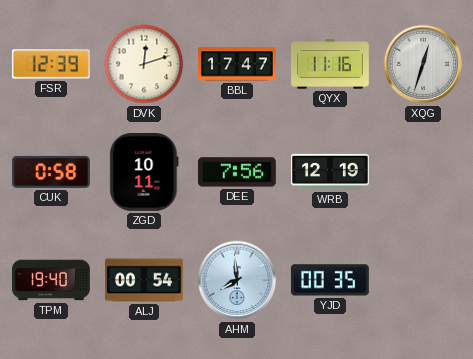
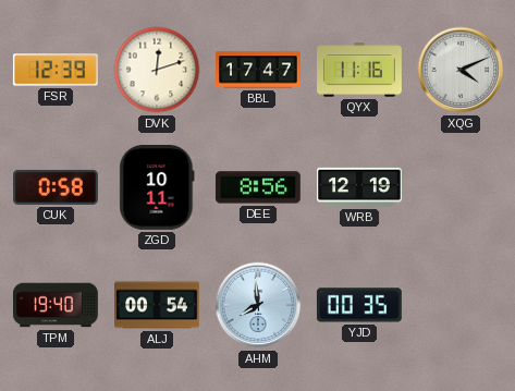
XQG: 12:33 -> 4:11
DEE: 7:56 -> 8:56
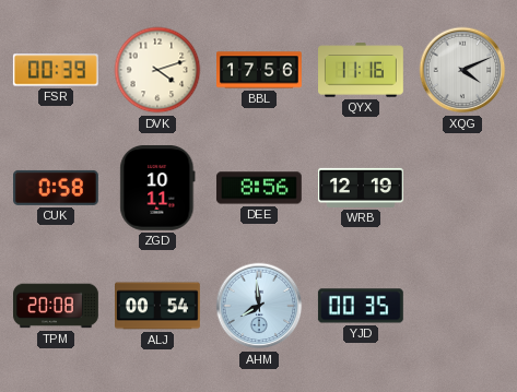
FSR: 12:39 -> 00:39
DVK: 12:12 -> 4:12
BBL: 17:47 -> 17:56
TPM: 19:40 -> 20:08
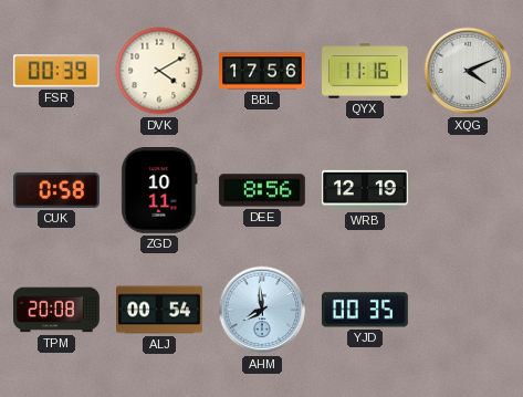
DVK: 4:12 -> 4:10
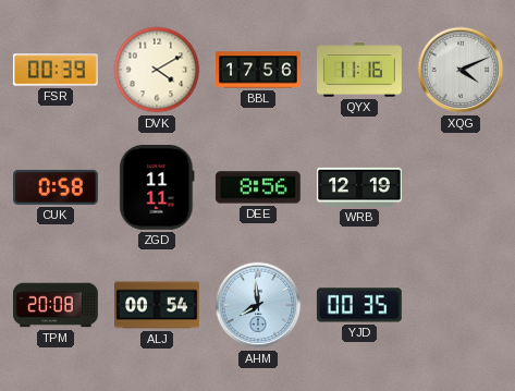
ZGD: 10:11 -> 11:11
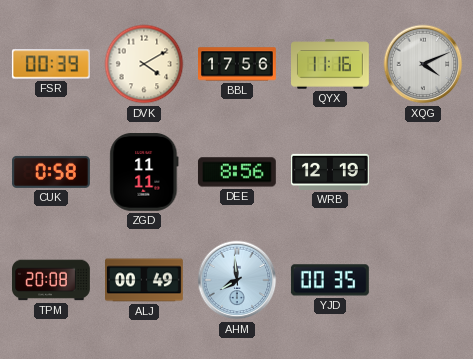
ALJ: 00:54 -> 00:49
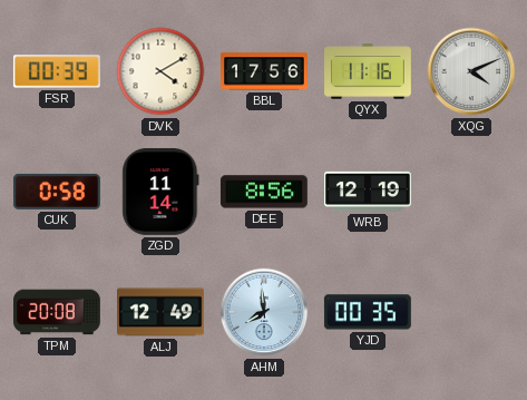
ZGD: 11:11 -> 11:14
ALJ: 00:49 -> 12:49
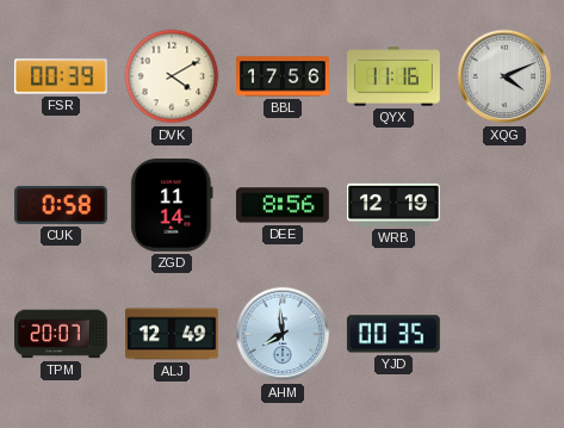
TPM: 20:08 -> 20:07
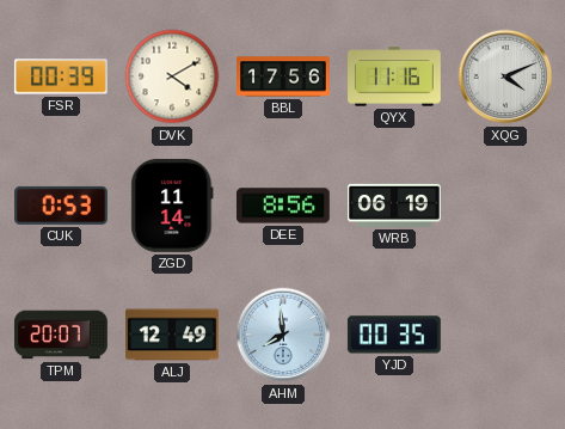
CUK: 0:58 -> 0:53
WRB: 12:19 -> 06:19
